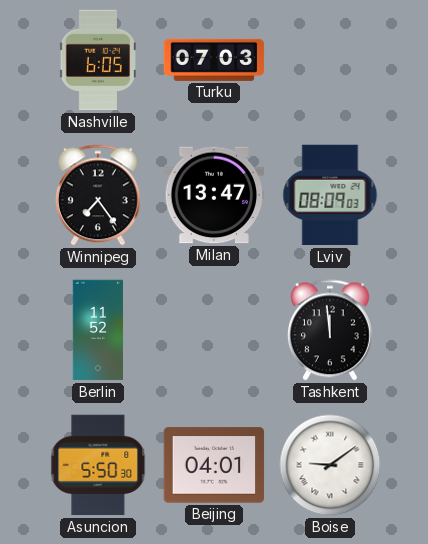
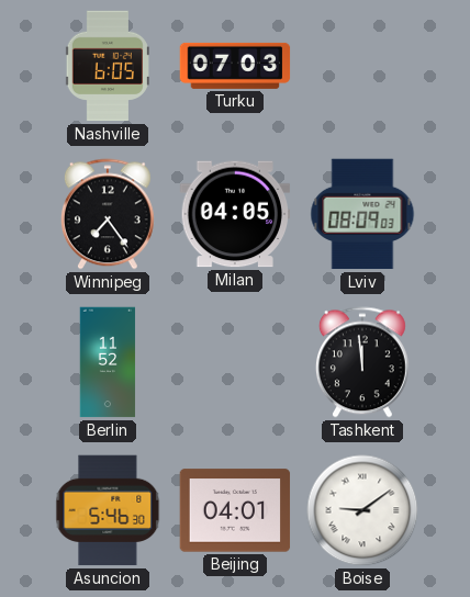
Milan: 13:47 -> 04:05
Asuncion: 5:50 -> 5:46
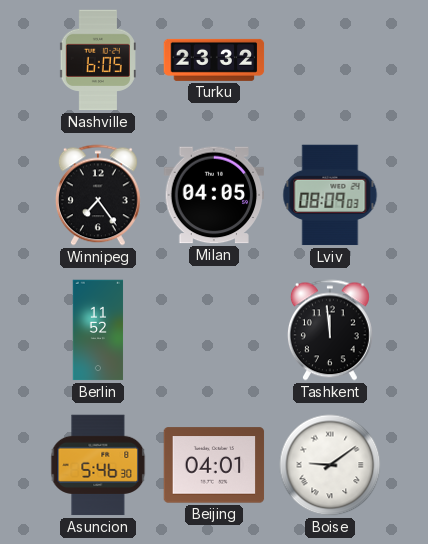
Turku: 07:03 -> 23:32
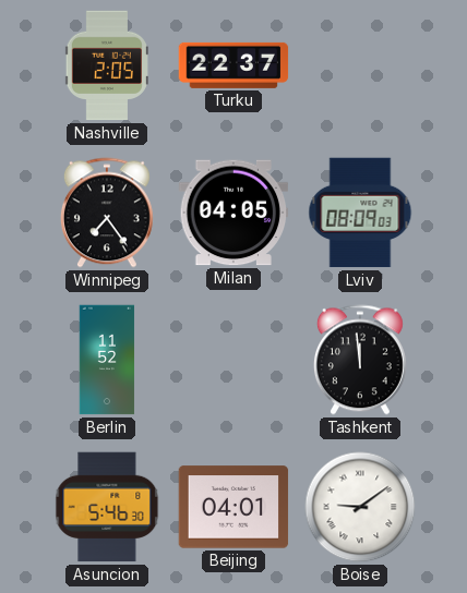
Nashville: 6:05 -> 2:05
Turku: 23:32 -> 22:37
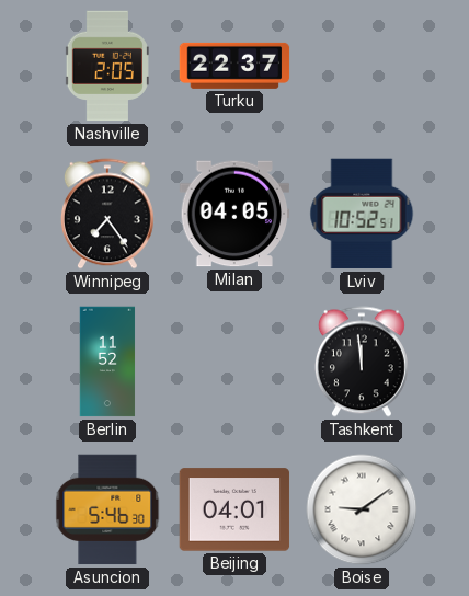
Lviv: 08:09 -> 10:52
